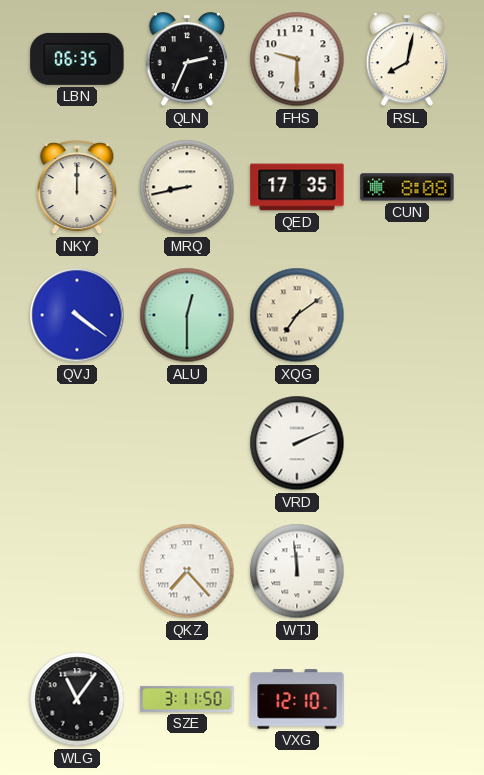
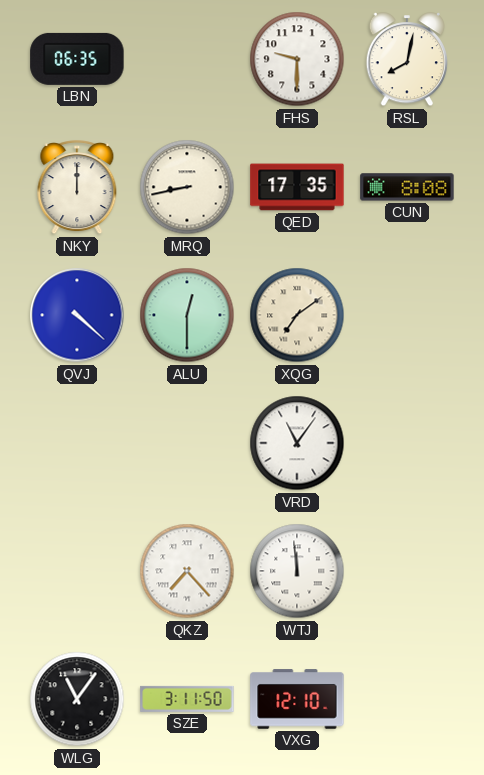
QLN: 2:34 -> none
QVJ: 4:21 -> 4:22
VRD: 2:11 -> 11:06
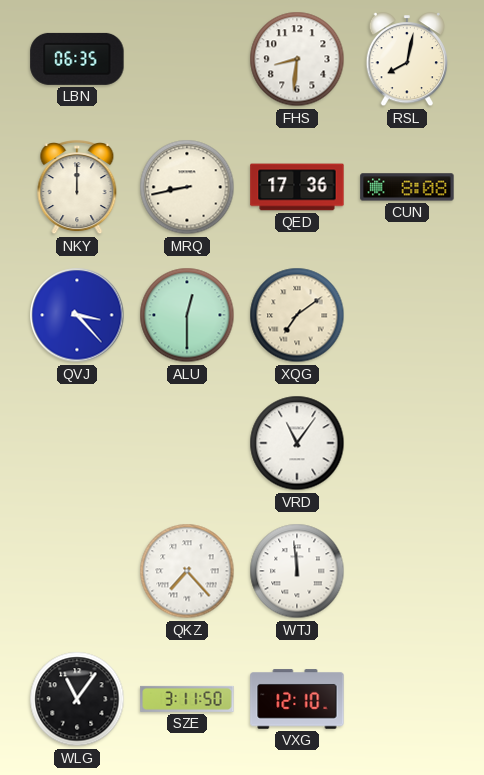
FHS: 9:30 -> 8:31
QED: 17:35 -> 17:36
QVJ: 4:22 -> 3:23
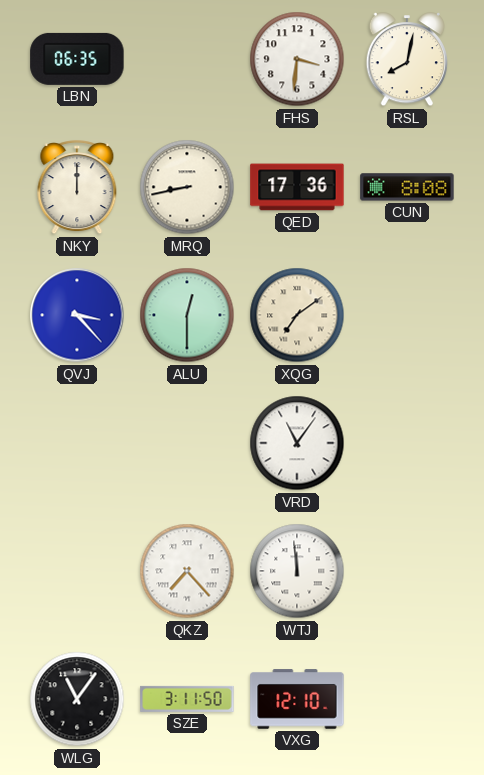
FHS: 8:31 -> 3:31
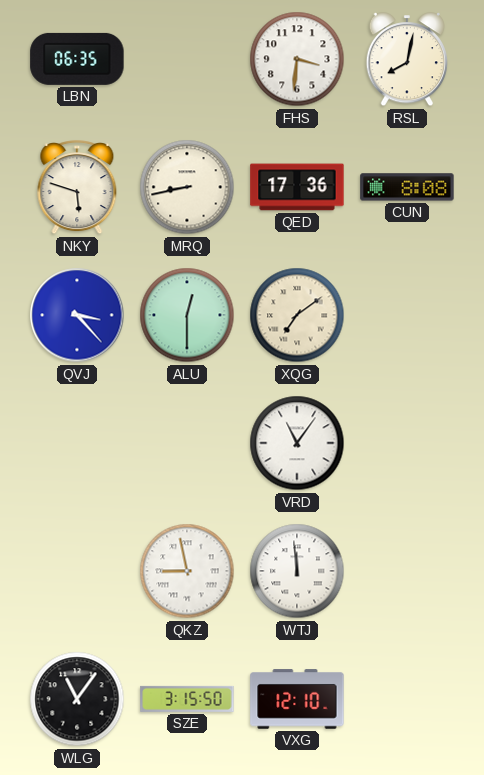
NKY: 12:00 -> 5:48
QKZ: 7:23 -> 8:58
SZE: 3:11 -> 3:15
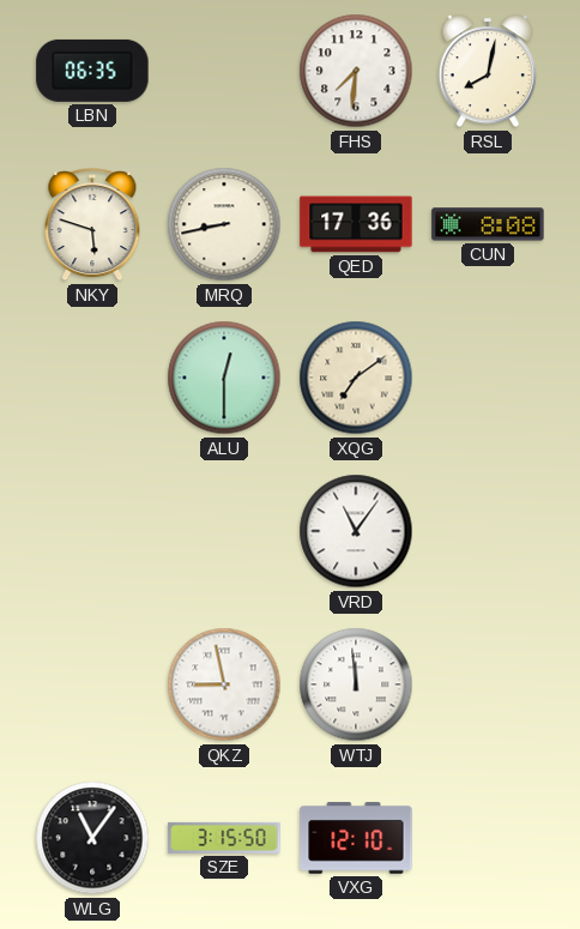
FHS: 3:31 -> 7:31
QVJ: 3:23 -> none
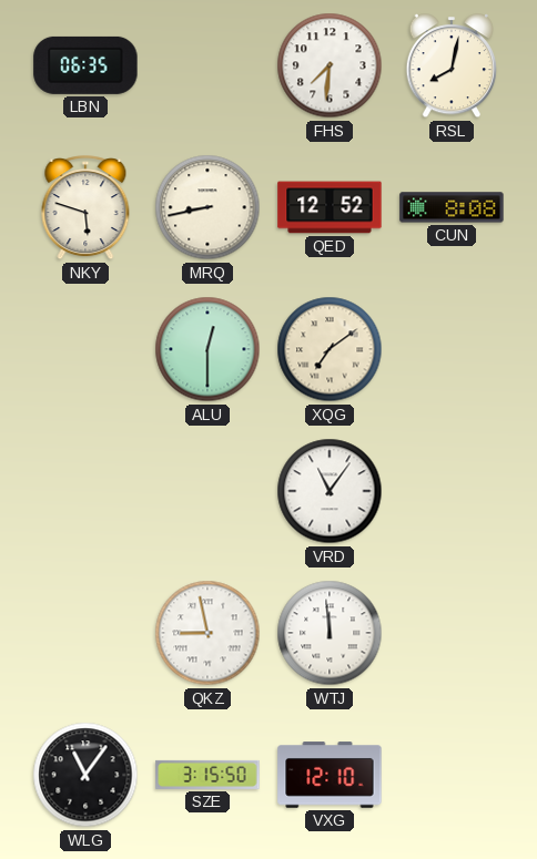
QED: 17:36 -> 12:52
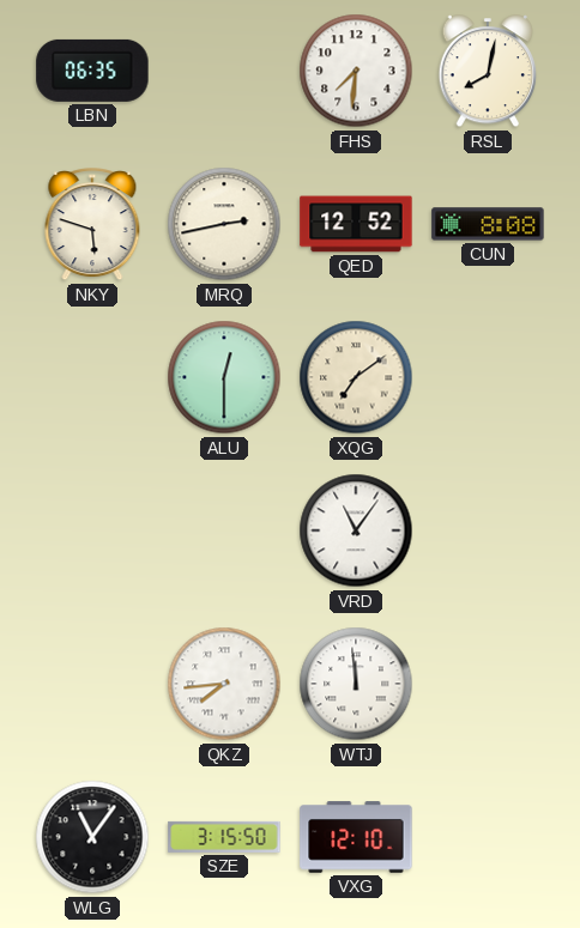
MRQ: 8:43 -> 2:43
QKZ: 8:58 -> 7:44
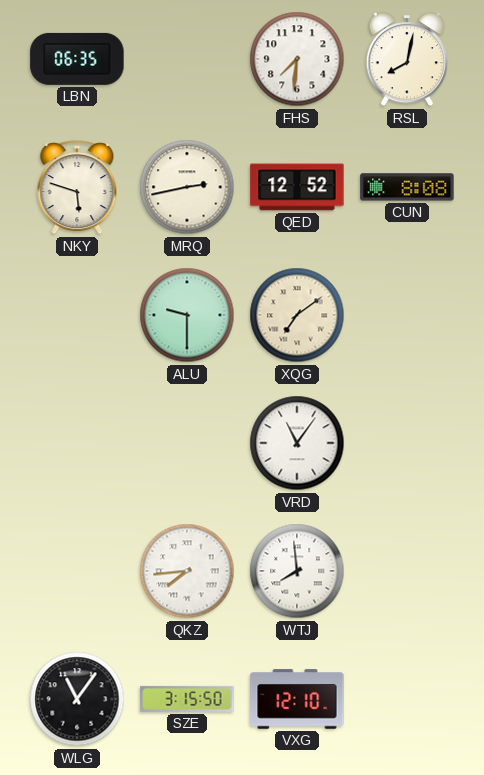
ALU: 12:30 -> 9:30
WTJ: 11:59 -> 7:59
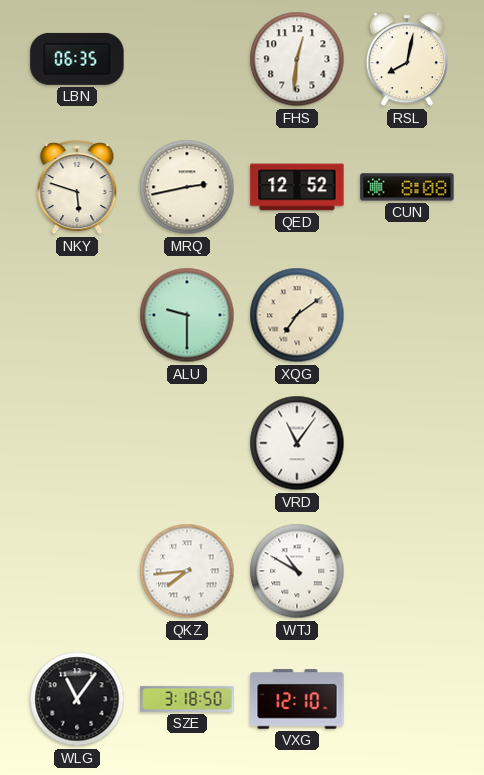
FHS: 7:31 -> 12:31
WTJ: 7:59 -> 10:50
SZE: 3:15 -> 3:18
